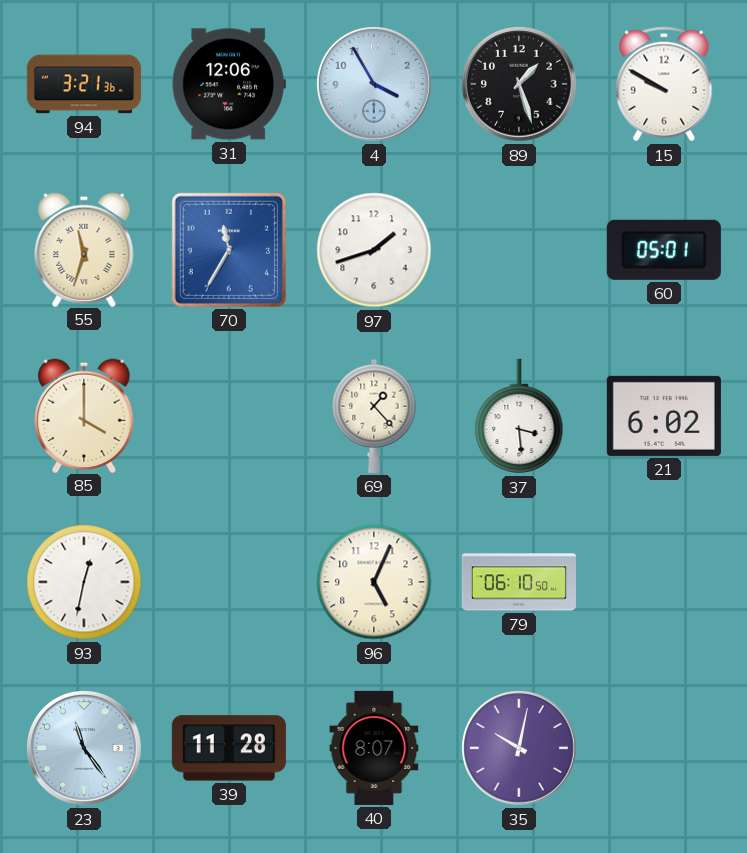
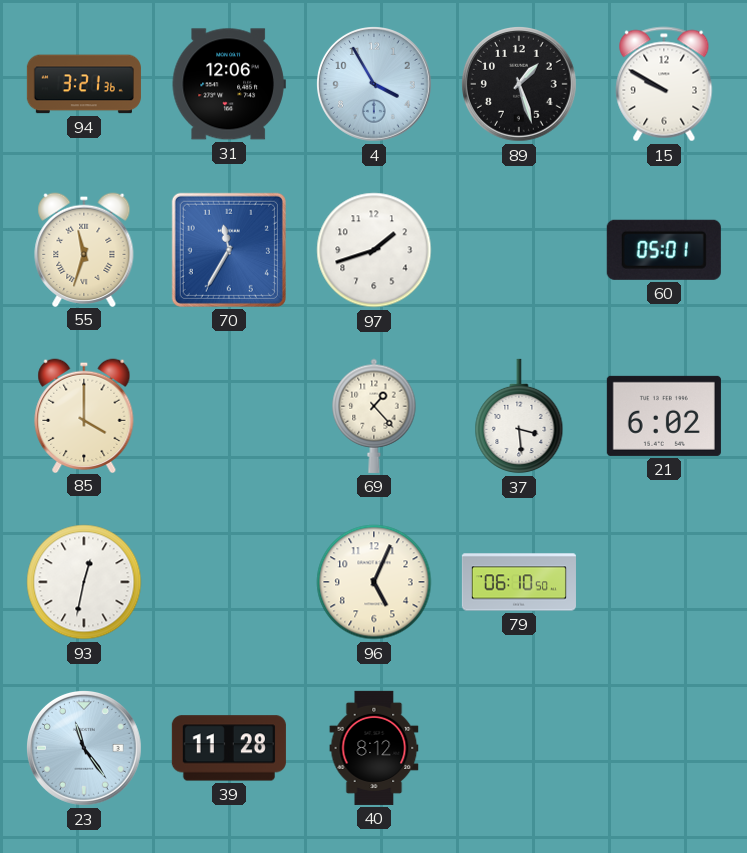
40: 8:07 -> 8:12
35: 10:02 -> none
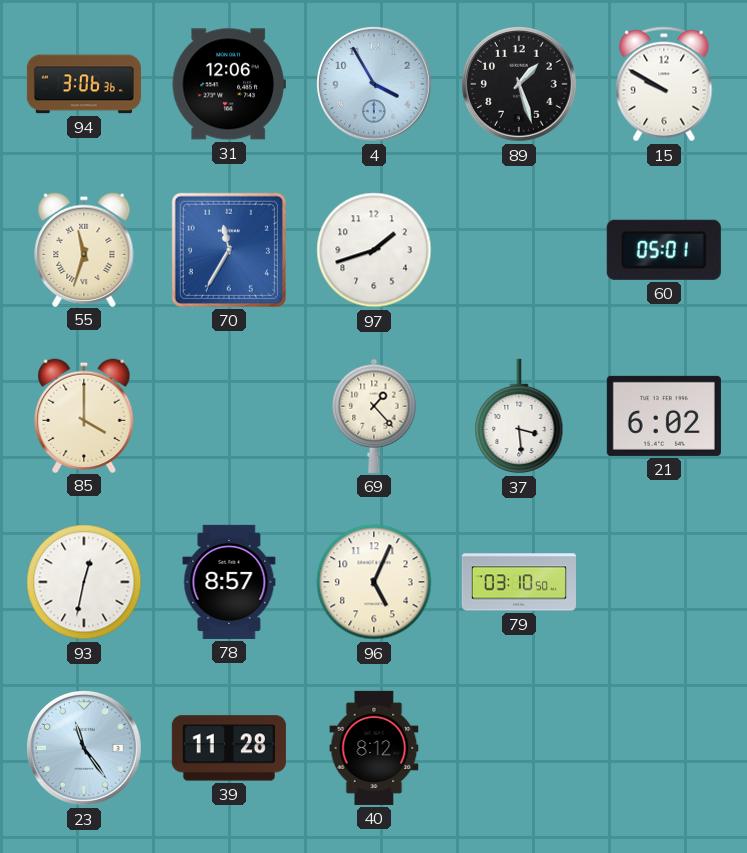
94: 3:21 -> 3:06
78: none -> 8:57
79: 06:10 -> 03:10
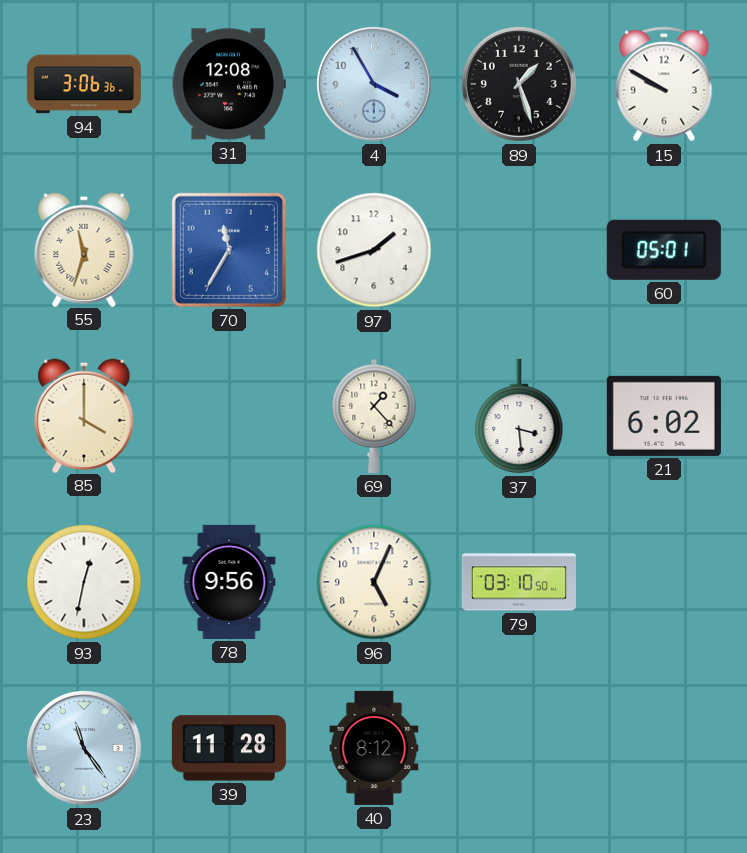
31: 12:06 -> 12:08
78: 8:57 -> 9:56
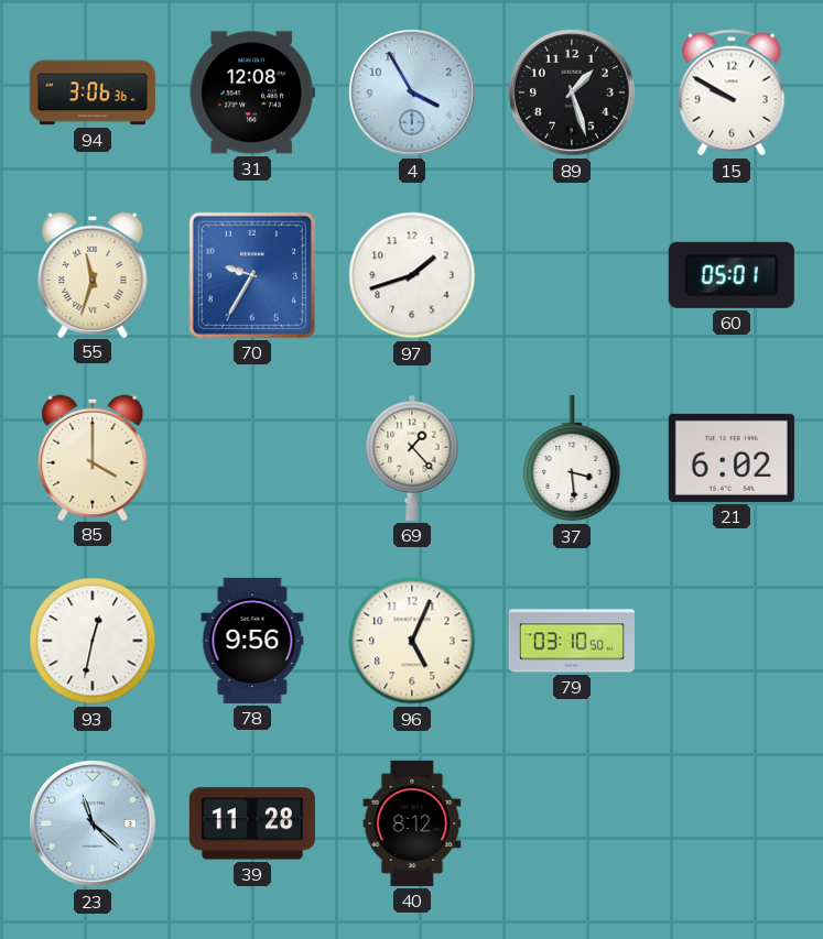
70: 11:35 -> 9:35
23: 11:24 -> 11:22
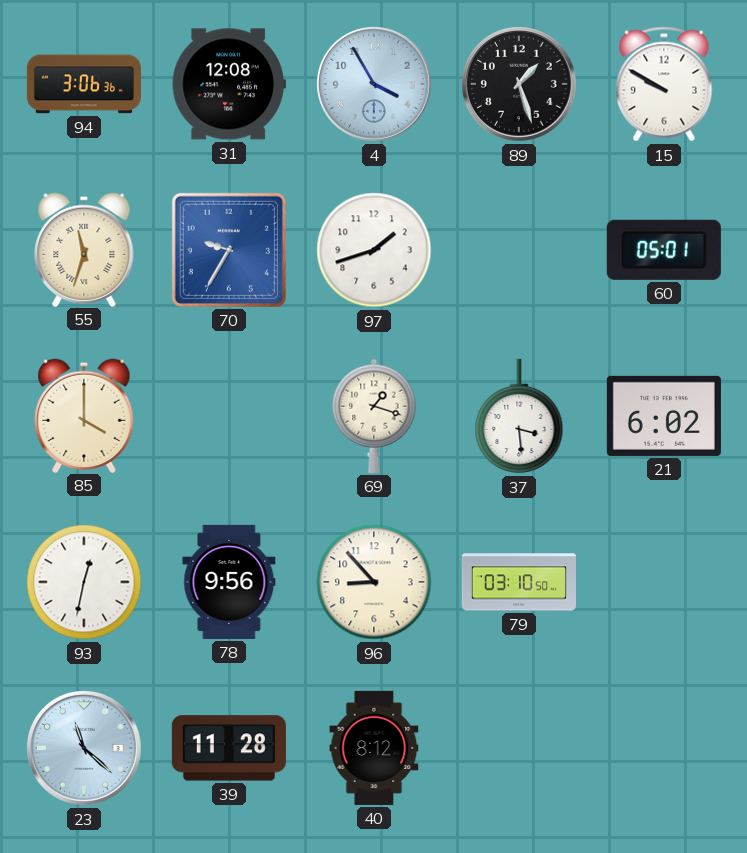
69: 1:23 -> 1:18
96: 5:04 -> 8:53
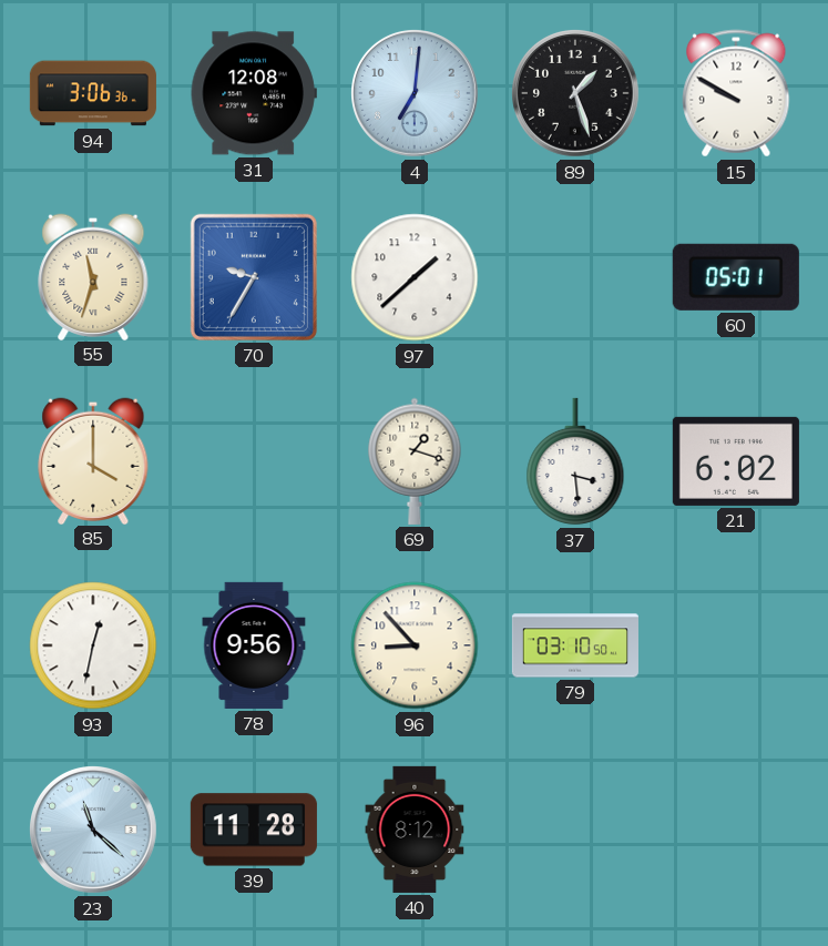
4: 3:55 -> 7:01
97: 1:42 -> 1:38
